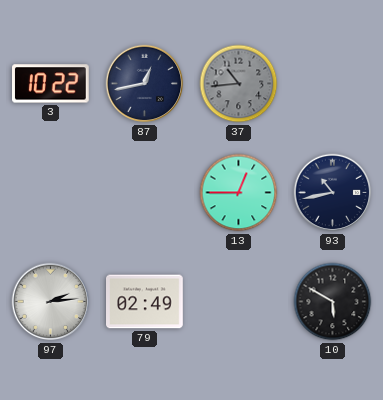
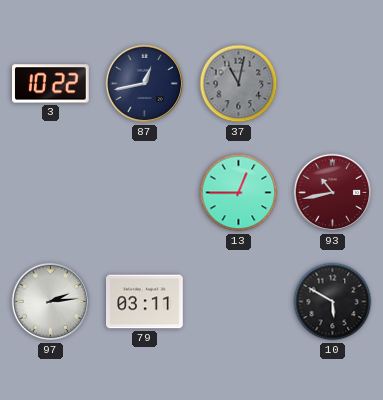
37: 10:44 -> 11:02
93 dial: navy -> burgundy
79: 02:49 -> 03:11
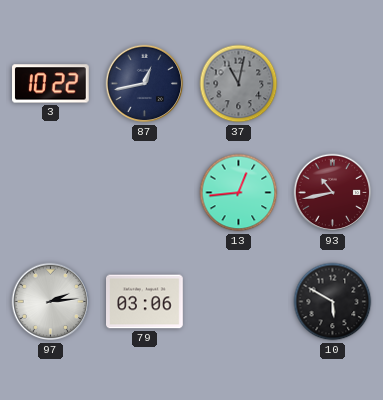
13: 12:45 -> 12:44
79: 03:11 -> 03:06
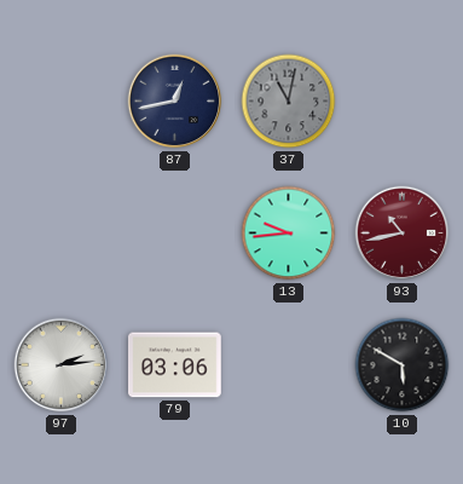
3: 10:22 -> none
13: 12:44 -> 9:44
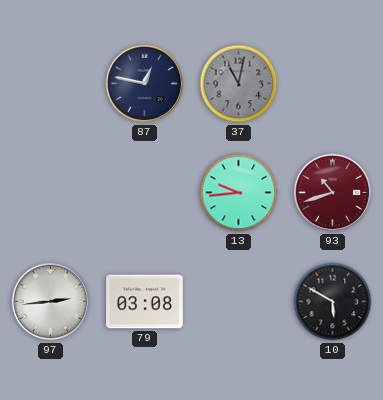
87: 12:43 -> 12:47
93: 10:43 -> 10:42
97: 2:14 -> 2:44
79: 03:06 -> 03:08
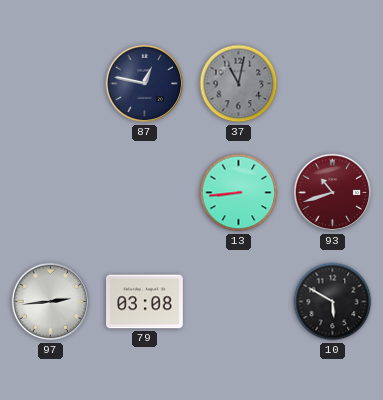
13: 9:44 -> 8:44
